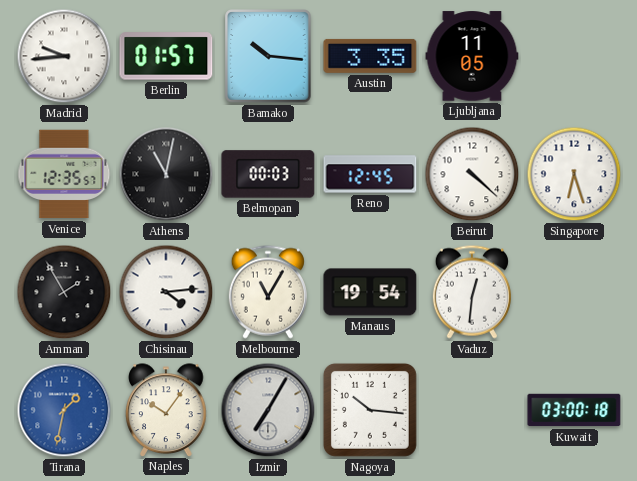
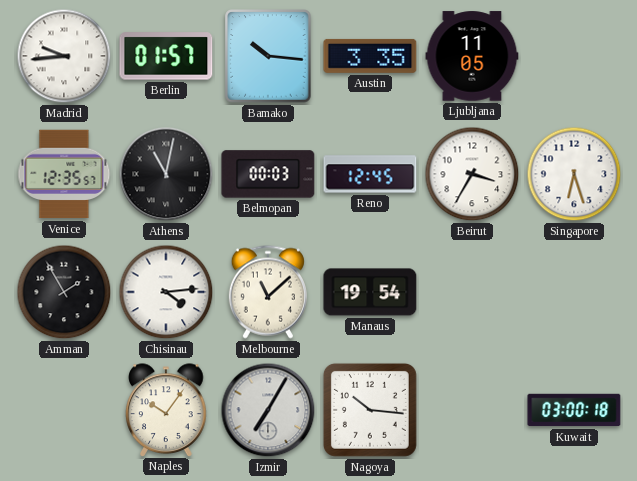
Beirut: 4:22 -> 3:35
Melbourne: 11:05 -> 11:08
Vaduz: 12:31 -> none
Tirana: 1:32 -> none
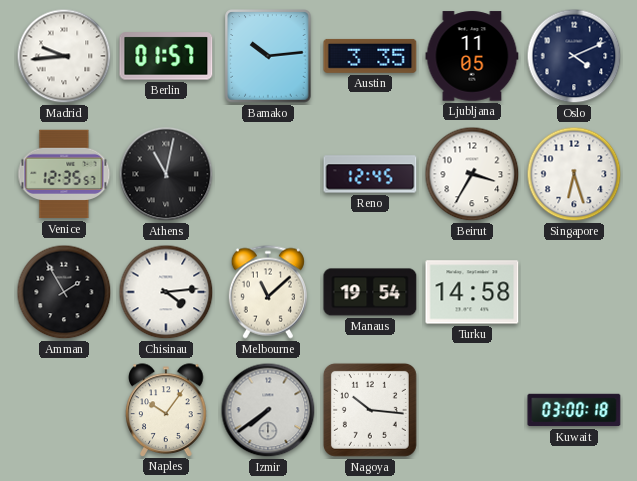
Bamako: 10:16 -> 10:14
Oslo: none -> 4:11
Belmopan: 00:03 -> none
Turku: none -> 14:58
Izmir: 7:05 -> 7:39
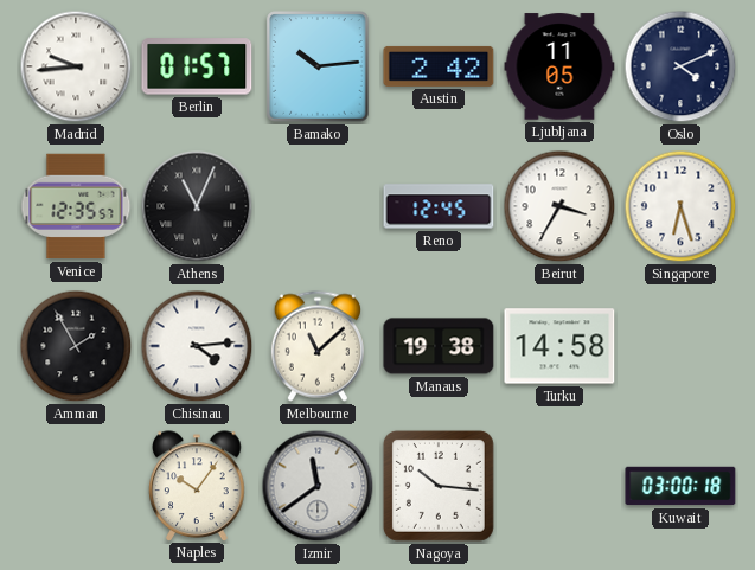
Austin: 3:35 -> 2:42
Athens: 11:02 -> 11:04
Manaus: 19:54 -> 19:38
Izmir: 7:39 -> 11:39
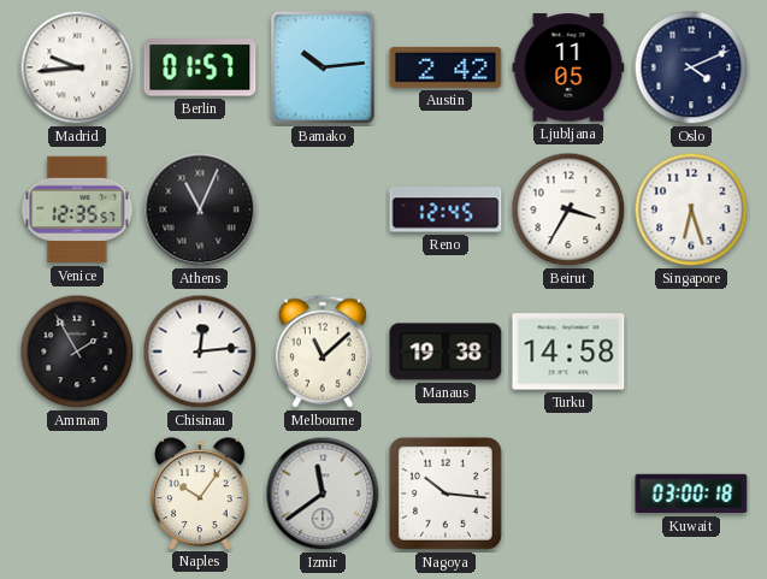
Chisinau: 4:14 -> 12:14
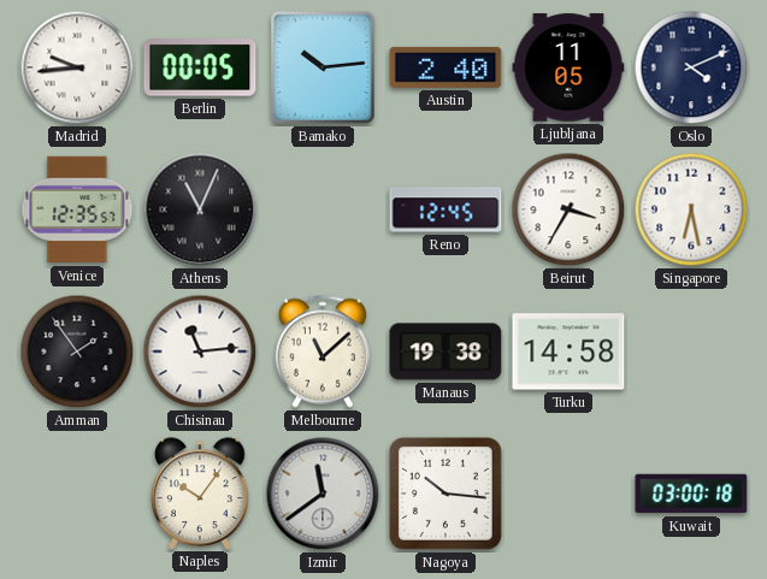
Berlin: 01:57 -> 00:05
Austin: 2:42 -> 2:40
Singapore: 6:27 -> 6:28
Amman: 1:55 -> 1:54
Chisinau: 12:14 -> 11:14
